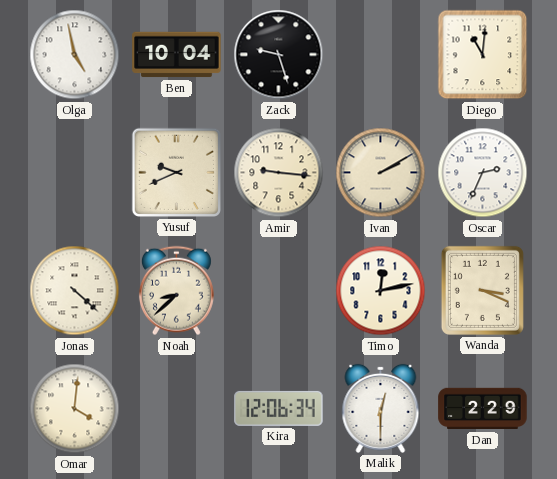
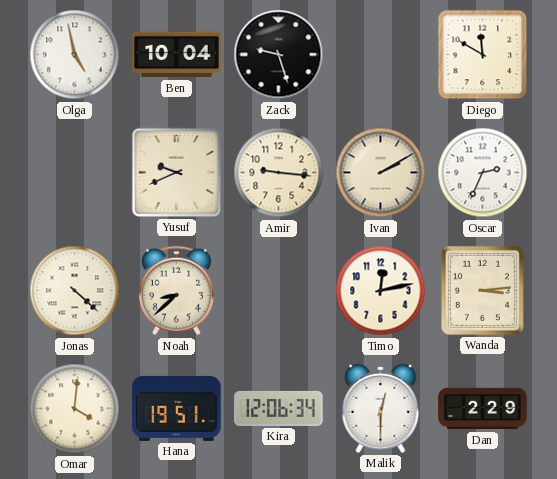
Diego: 11:01 -> 11:50
Wanda: 3:19 -> 3:14
Hana: none -> 19:51
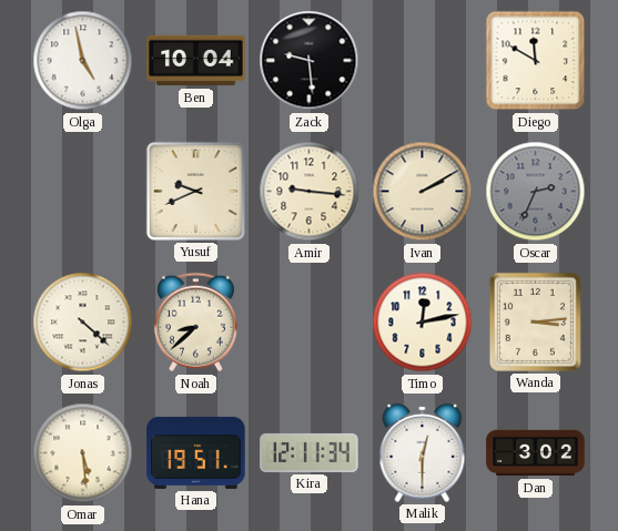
Zack: 9:27 -> 9:29
Oscar dial: white -> grey
Omar: 4:01 -> 5:29
Kira: 12:06 -> 12:11
Dan: 2:29 -> 3:02
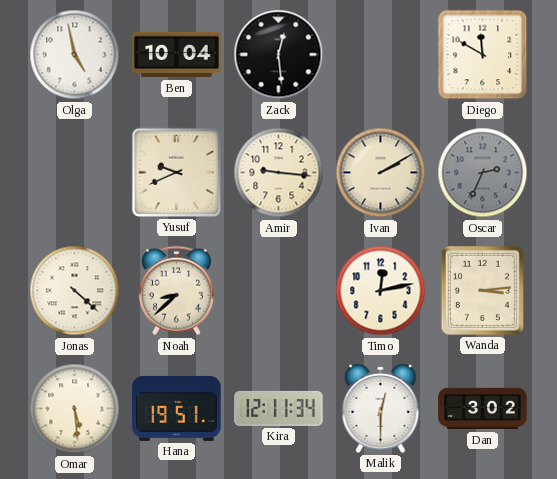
Zack: 9:29 -> 12:29
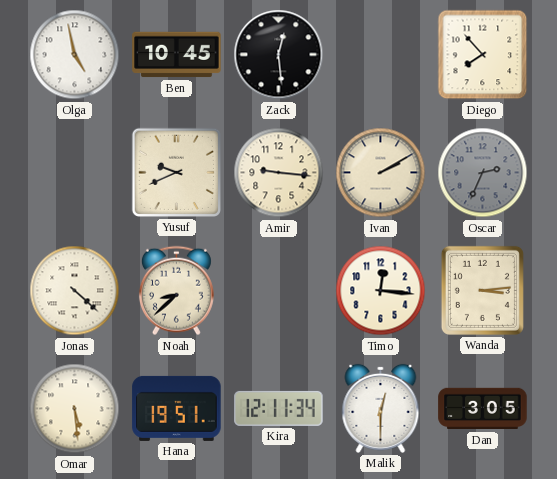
Ben: 10:04 -> 10:45
Diego: 11:50 -> 7:53
Timo: 12:13 -> 12:16
Dan: 3:02 -> 3:05
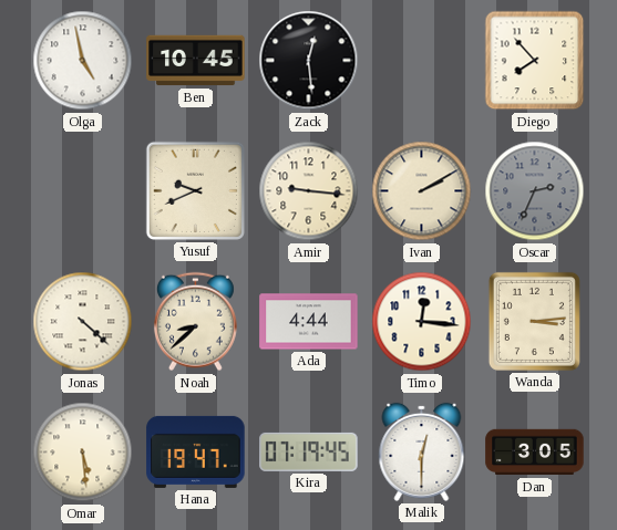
Ada: none -> 4:44
Hana: 19:51 -> 19:47
Kira: 12:11 -> 07:19
